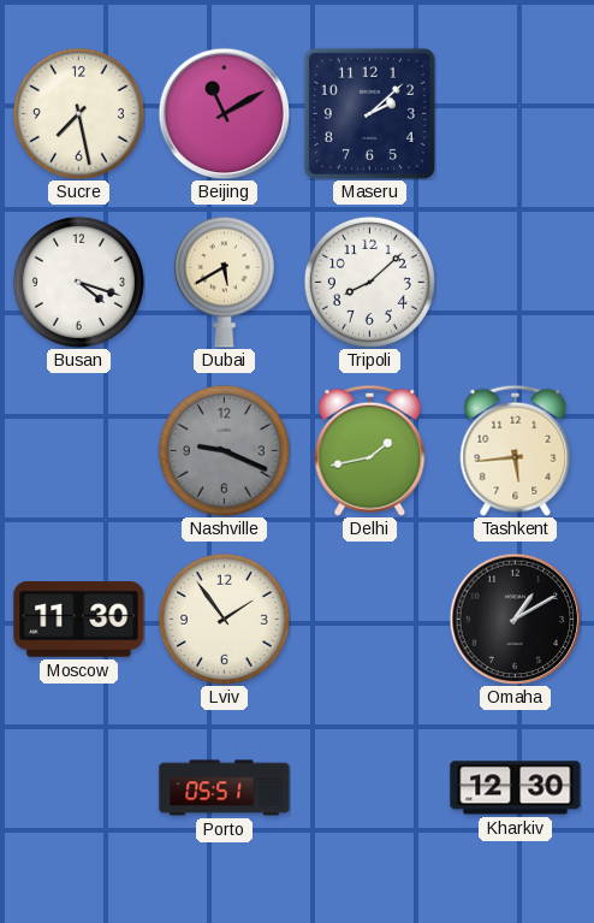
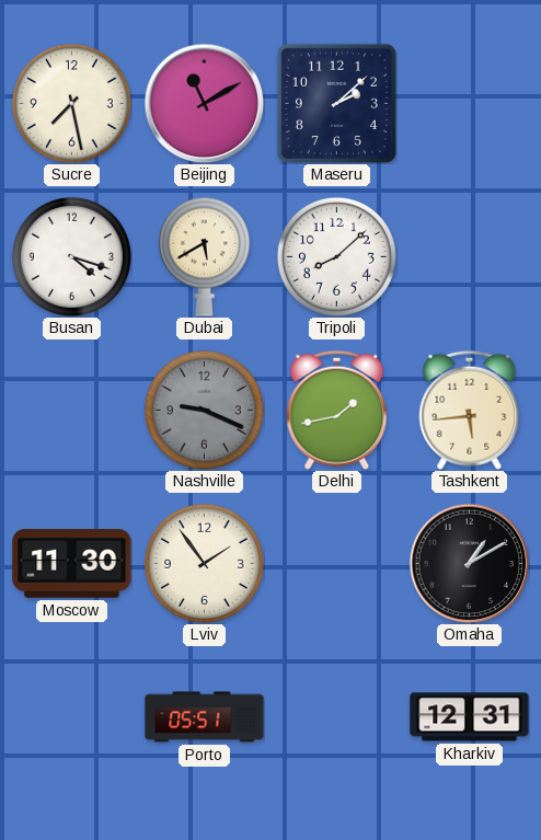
Kharkiv: 12:30 -> 12:31
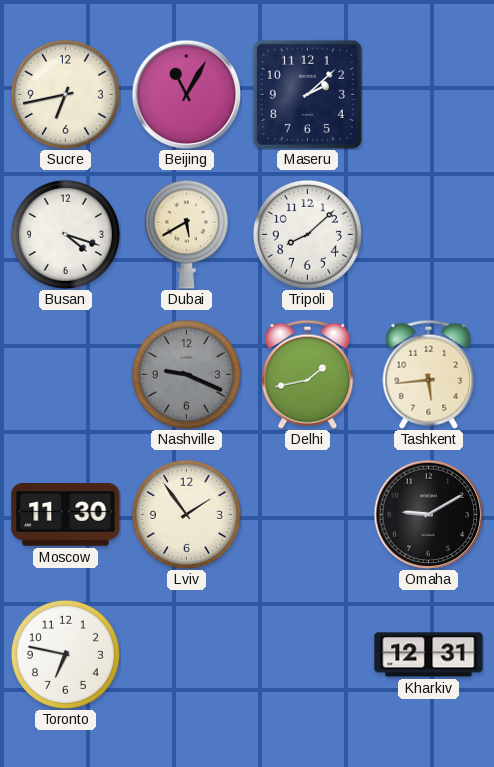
Sucre: 7:28 -> 6:43
Beijing: 11:10 -> 11:05
Omaha: 1:10 -> 9:10
Toronto: none -> 6:47
Porto: 05:51 -> none
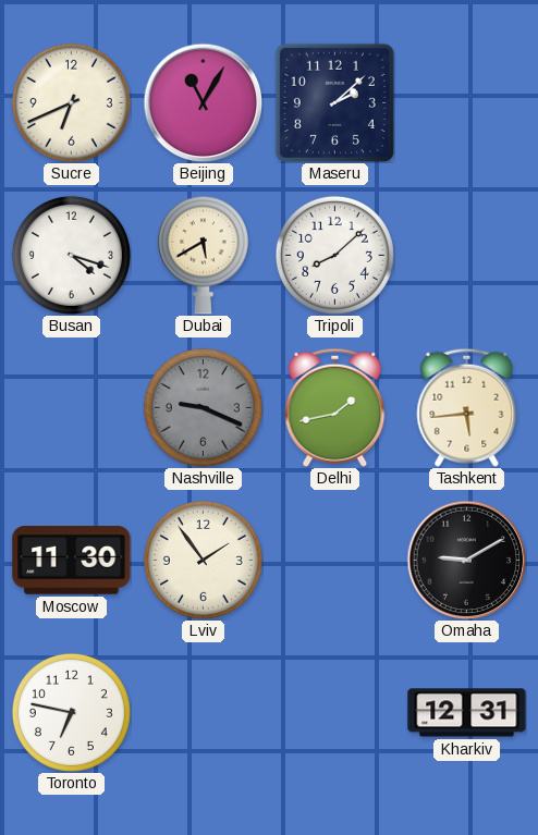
Sucre: 6:43 -> 6:41
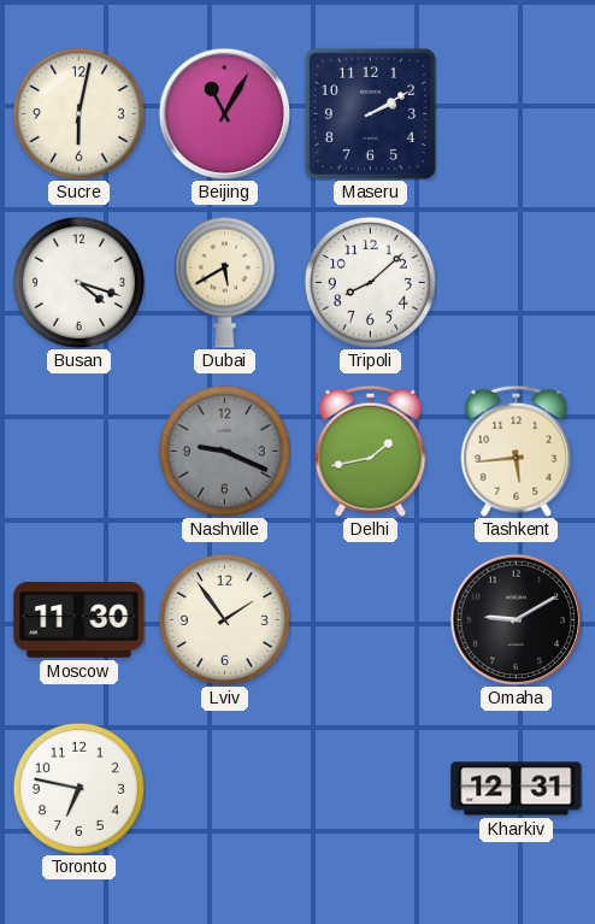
Sucre: 6:41 -> 6:02
Maseru: 2:08 -> 2:10
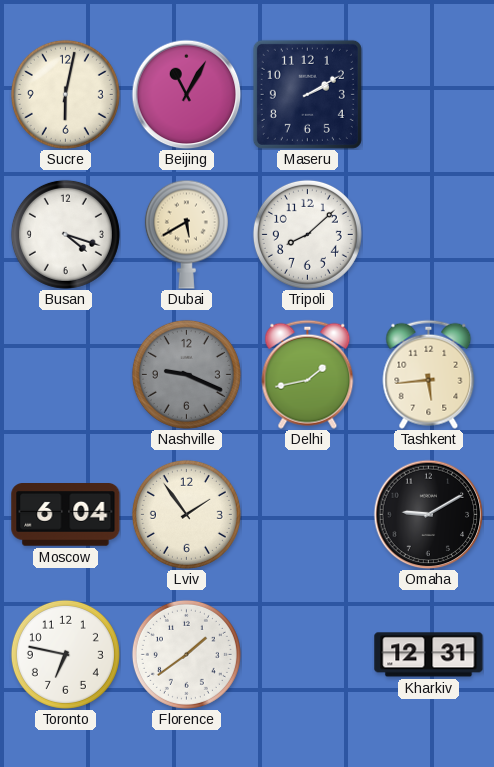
Moscow: 11:30 -> 6:04
Florence: none -> 1:39
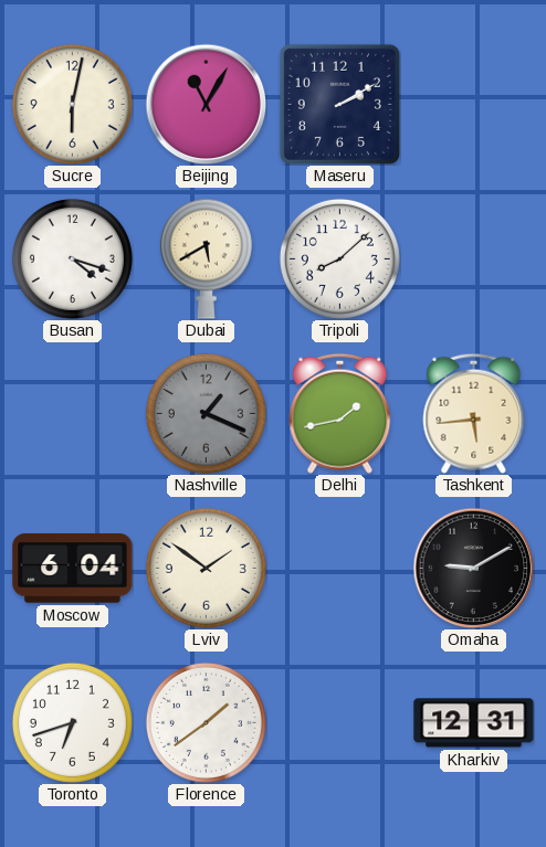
Nashville: 9:19 -> 1:19
Lviv: 1:54 -> 1:51
Toronto: 6:47 -> 6:42
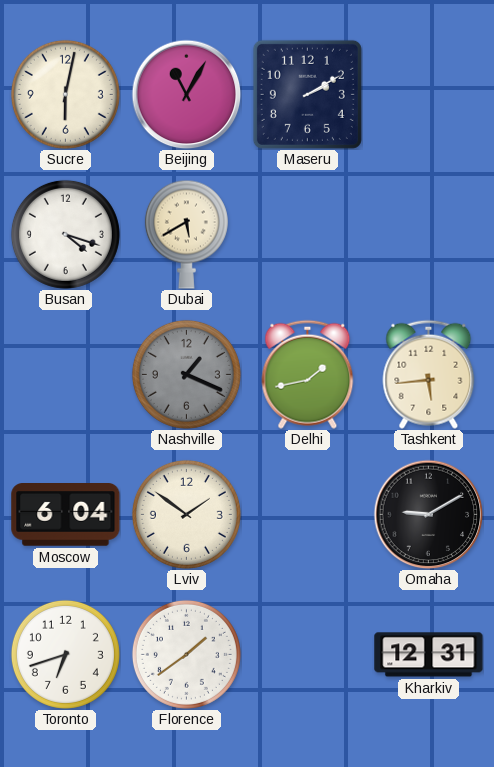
Tripoli: 8:08 -> none
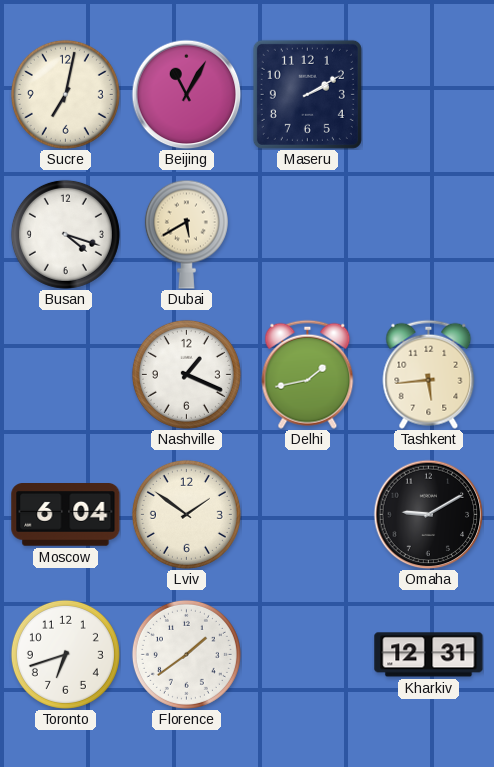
Sucre: 6:02 -> 7:02
Nashville dial: grey -> white
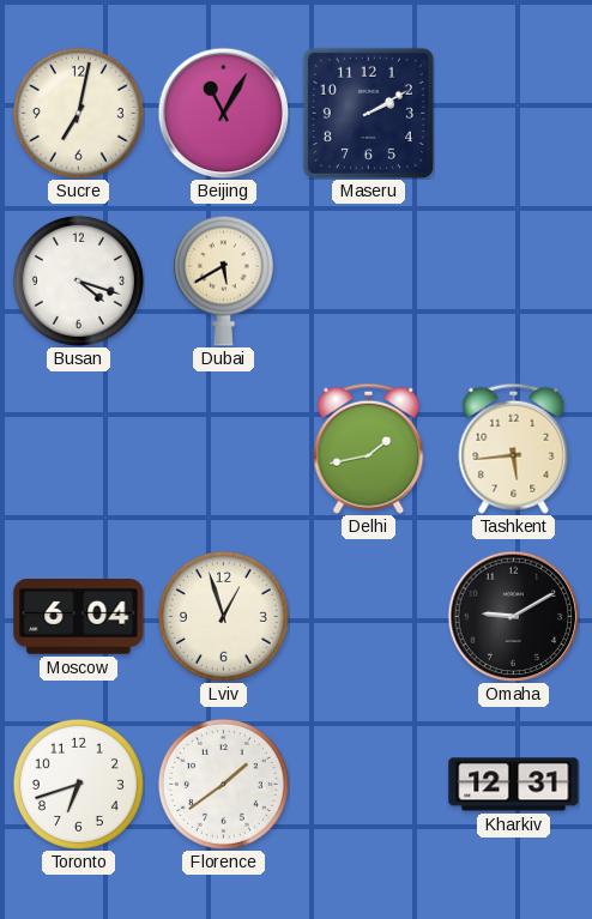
Nashville: 1:19 -> none
Lviv: 1:51 -> 12:57
